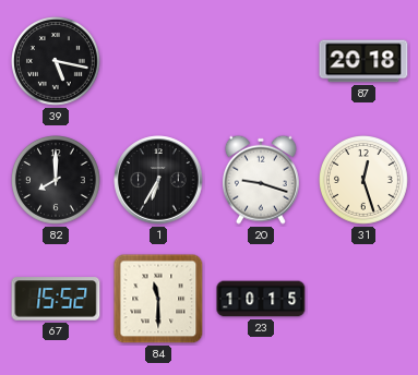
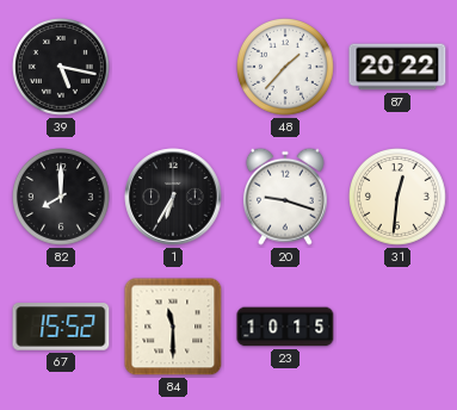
48: none -> 1:37
87: 20:18 -> 20:22
31: 12:27 -> 12:31
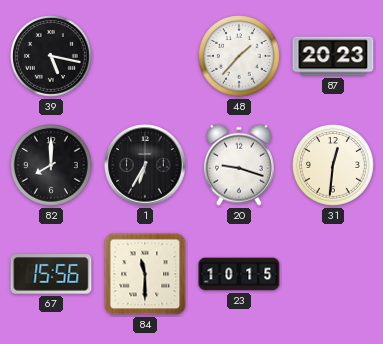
87: 20:22 -> 20:23
67: 15:52 -> 15:56
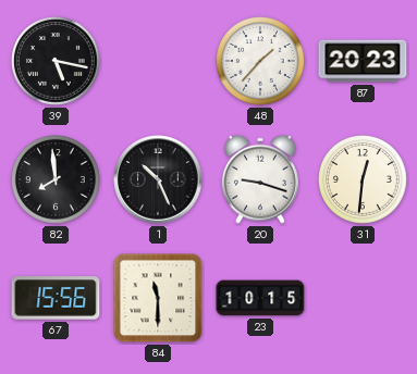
82: 8:00 -> 7:59
1: 6:35 -> 10:26
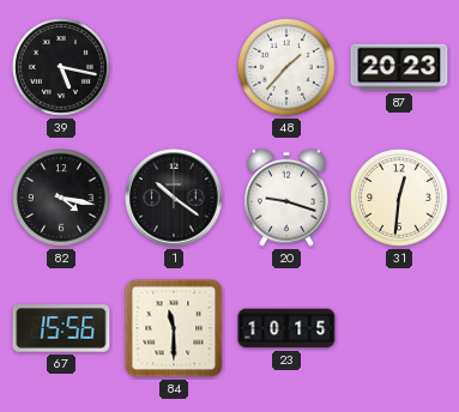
82: 7:59 -> 4:17
1: 10:26 -> 10:21
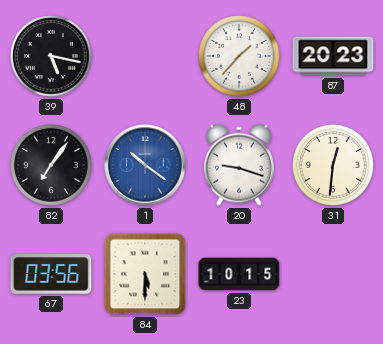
82: 4:17 -> 7:06
1 dial: black -> blue
67: 15:56 -> 03:56
84: 11:30 -> 5:30
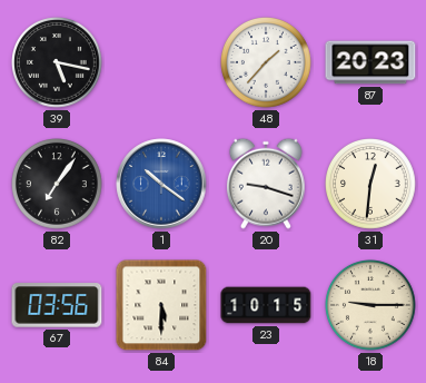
18: none -> 9:15
